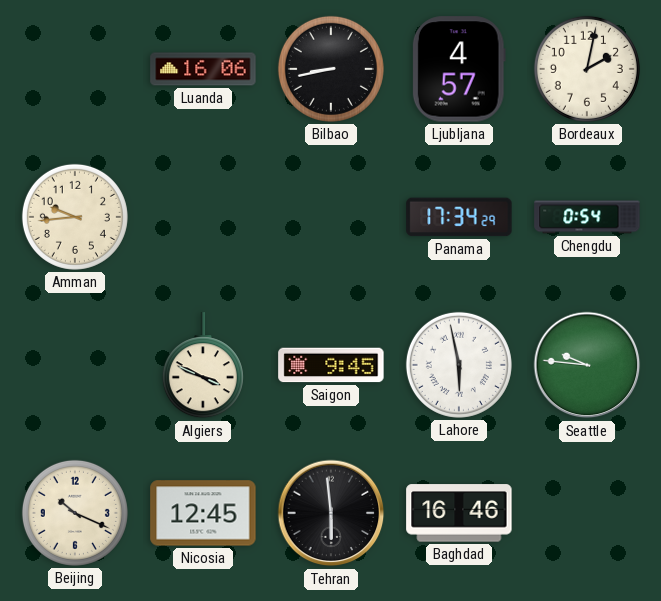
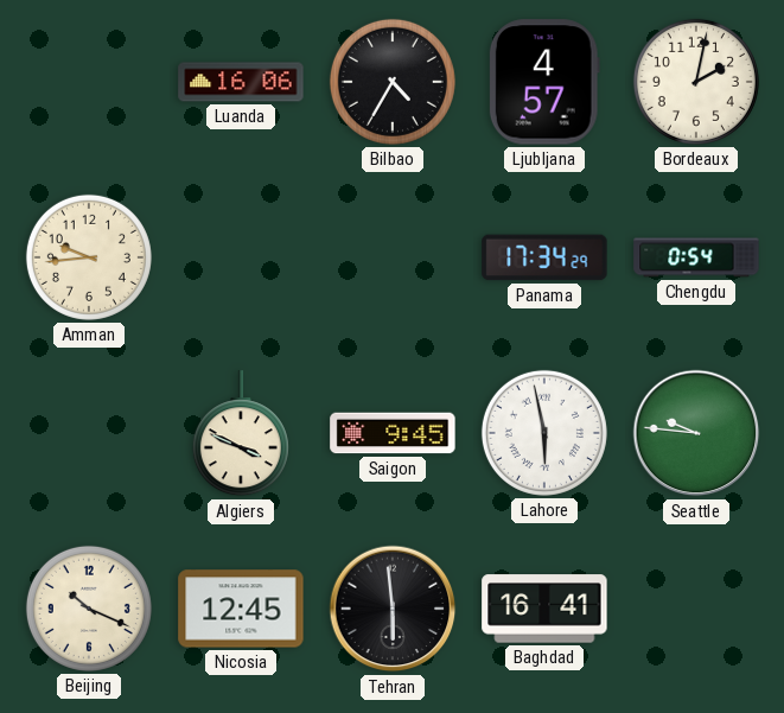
Bilbao: 8:43 -> 4:35
Baghdad: 16:46 -> 16:41
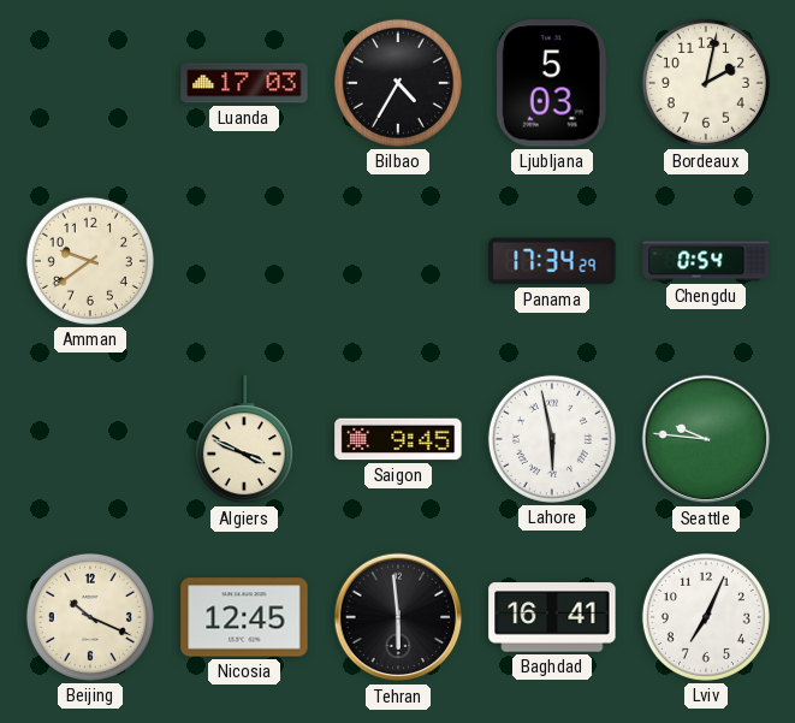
Luanda: 16:06 -> 17:03
Ljubljana: 4:57 -> 5:03
Amman: 9:44 -> 9:39
Lviv: none -> 7:04
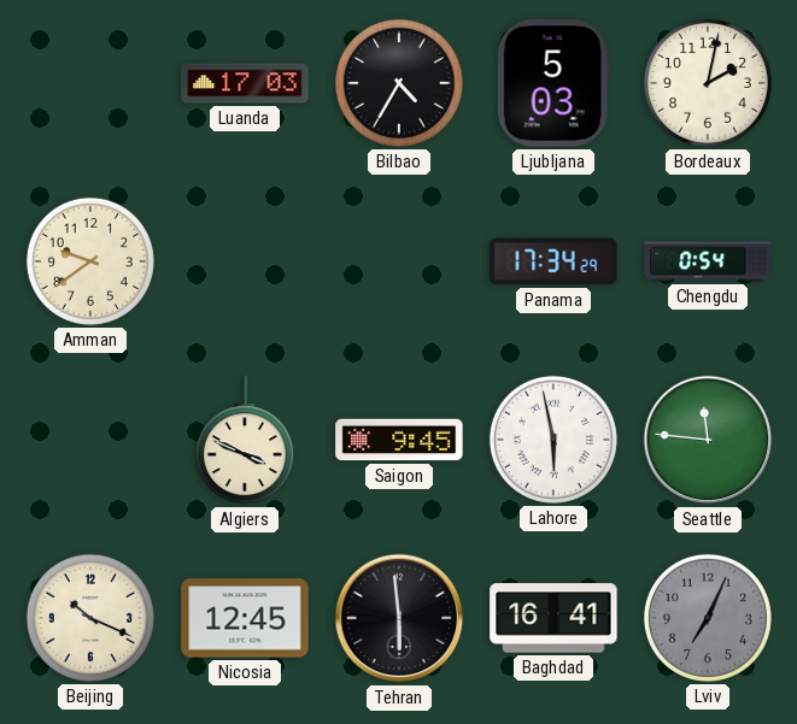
Seattle: 9:46 -> 11:46
Lviv dial: white -> grey
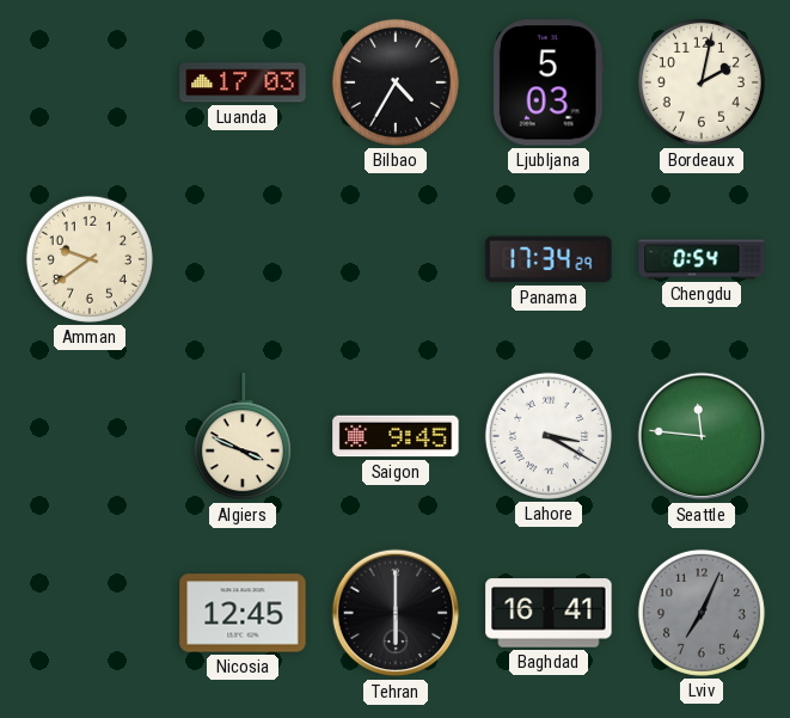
Lahore: 5:58 -> 3:20
Beijing: 10:19 -> none
Tehran: 5:59 -> 6:00
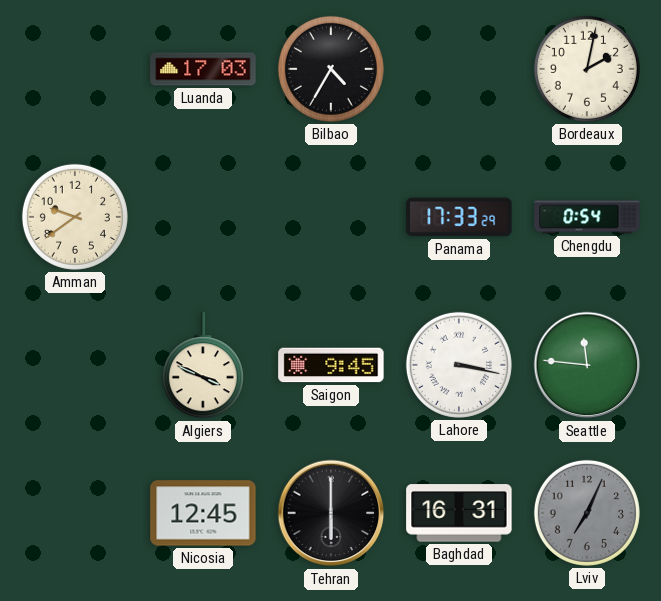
Ljubljana: 5:03 -> none
Panama: 17:34 -> 17:33
Lahore: 3:20 -> 3:17
Baghdad: 16:41 -> 16:31
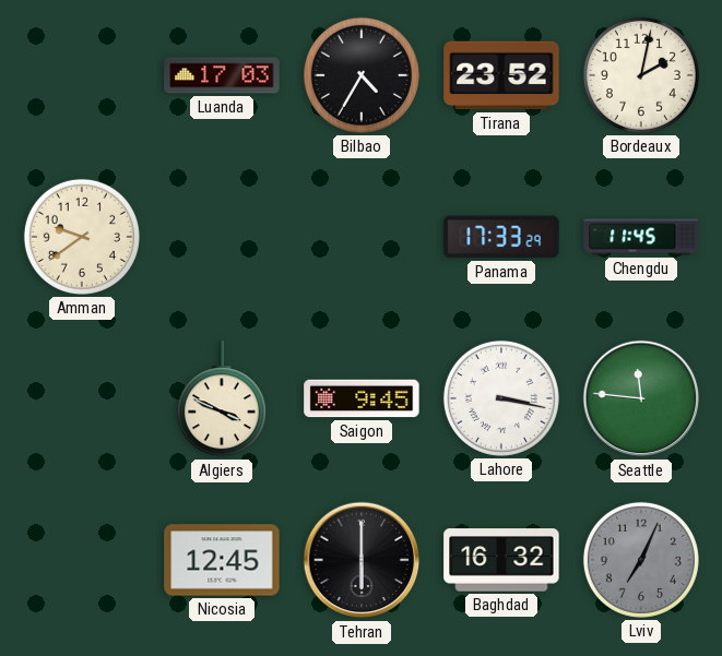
Tirana: none -> 23:52
Chengdu: 0:54 -> 11:45
Baghdad: 16:31 -> 16:32
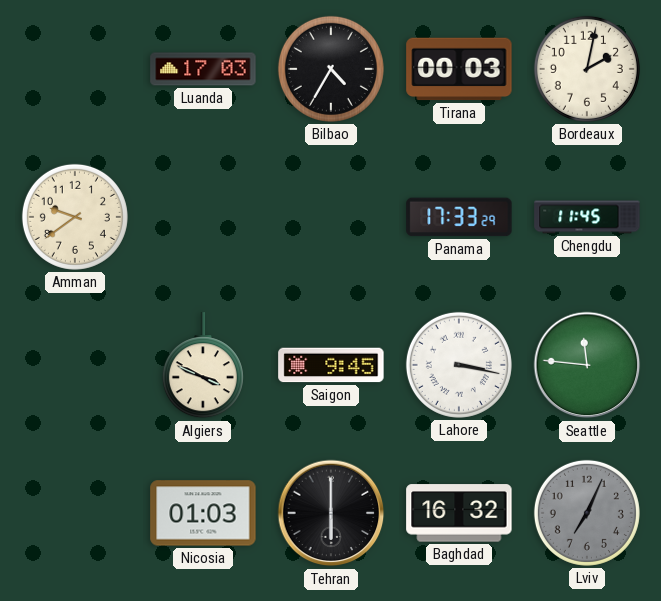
Tirana: 23:52 -> 00:03
Nicosia: 12:45 -> 01:03
